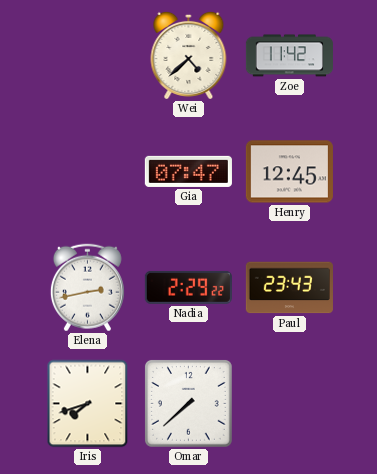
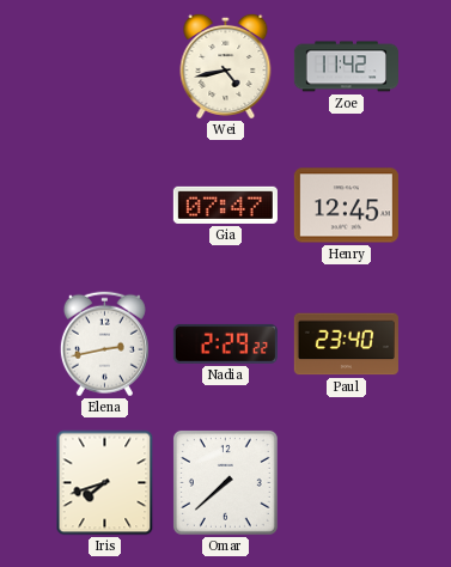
Wei: 4:38 -> 4:43
Paul: 23:43 -> 23:40
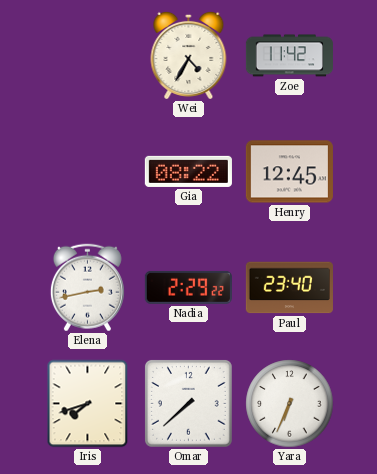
Wei: 4:43 -> 4:35
Gia: 07:47 -> 08:22
Yara: none -> 6:34
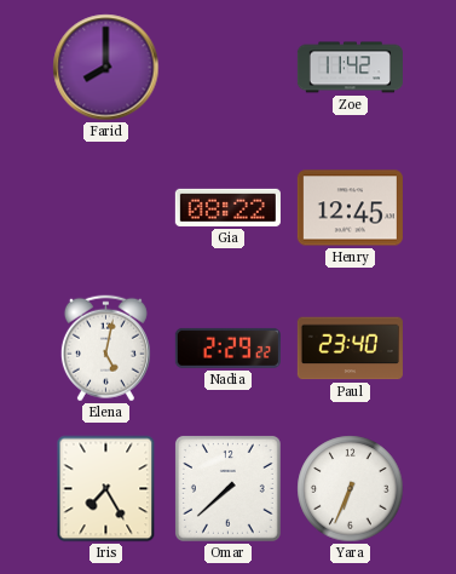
Farid: none -> 8:00
Wei: 4:35 -> none
Elena: 2:43 -> 5:02
Iris: 7:42 -> 7:25
